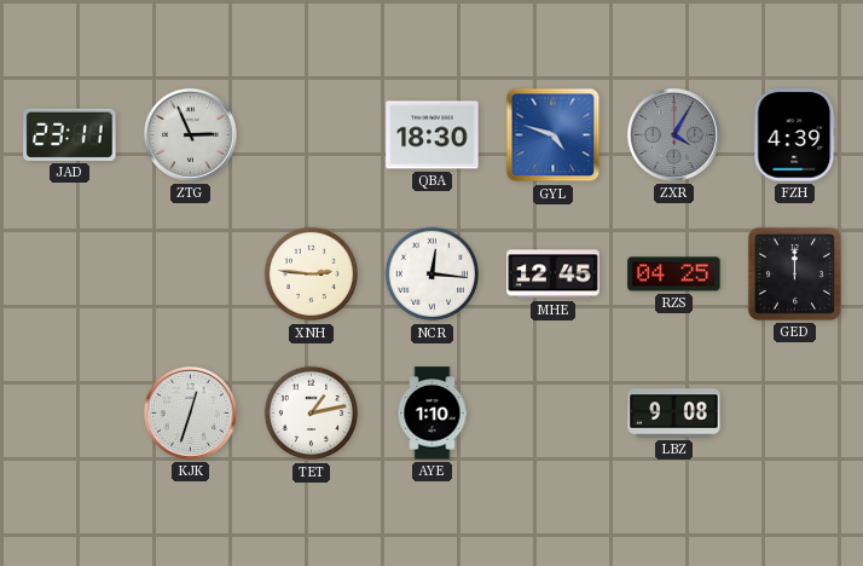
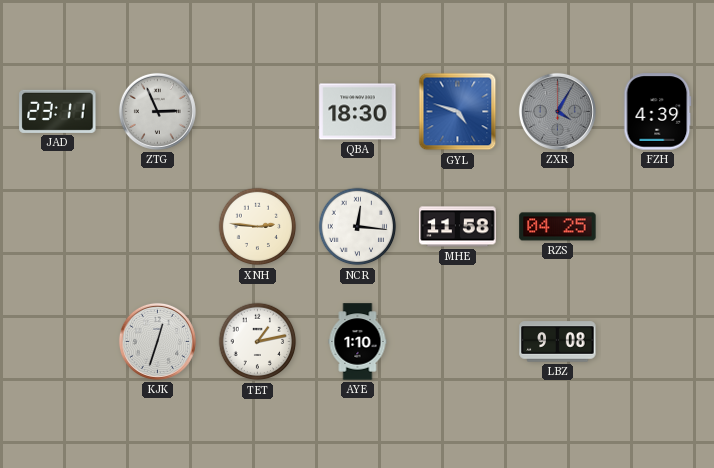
MHE: 12:45 -> 11:58
GED: 12:00 -> none
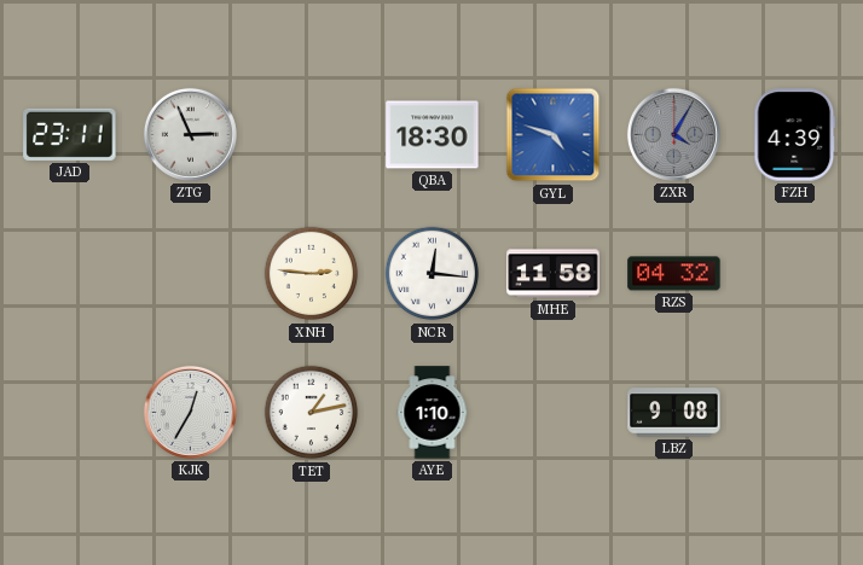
RZS: 04:25 -> 04:32
KJK: 12:33 -> 12:35
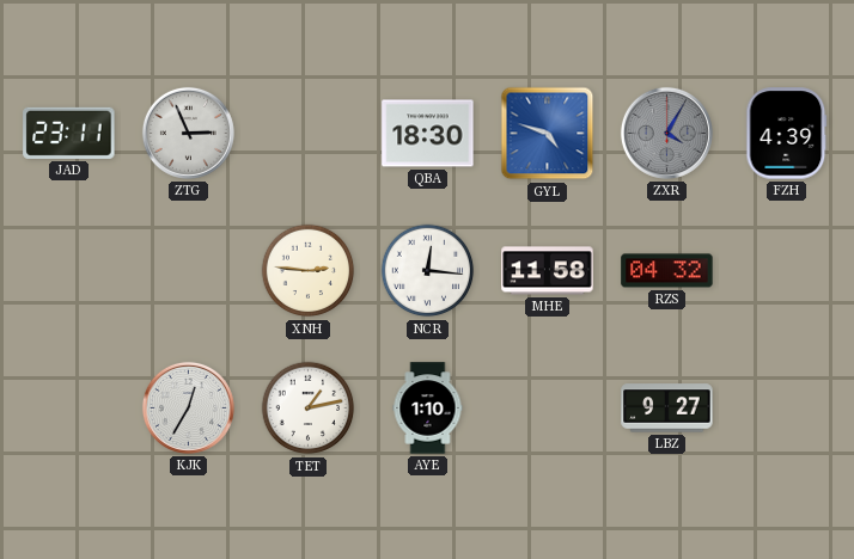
LBZ: 9:08 -> 9:27
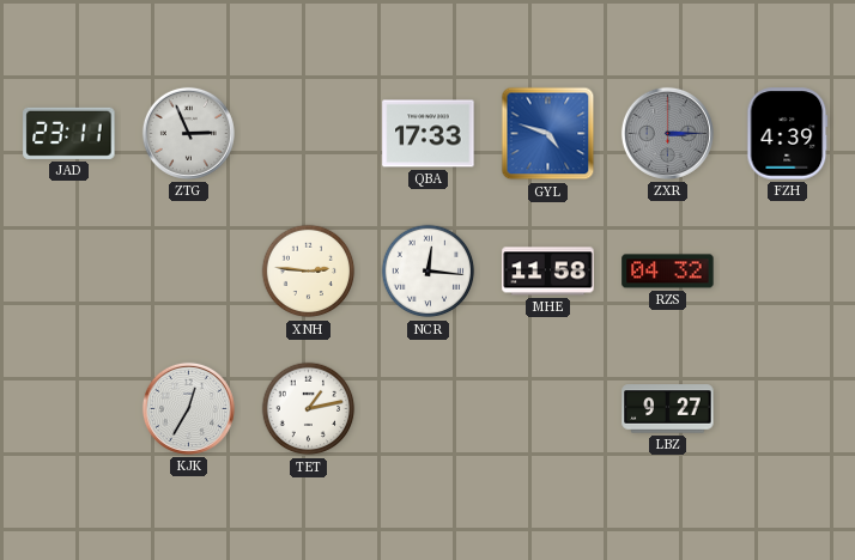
QBA: 18:30 -> 17:33
ZXR: 4:05 -> 3:15
AYE: 1:10 -> none
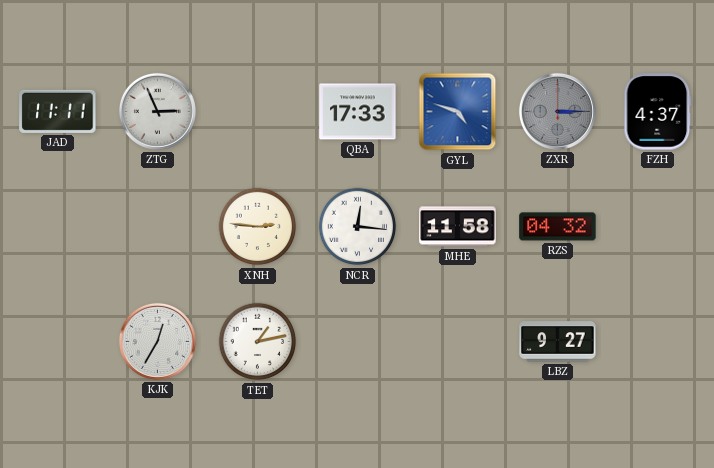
JAD: 23:11 -> 11:11
FZH: 4:39 -> 4:37
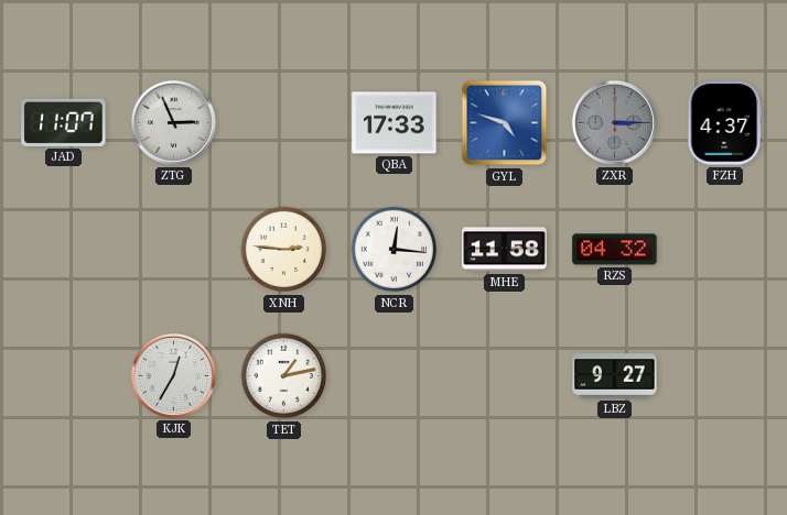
JAD: 11:11 -> 11:07
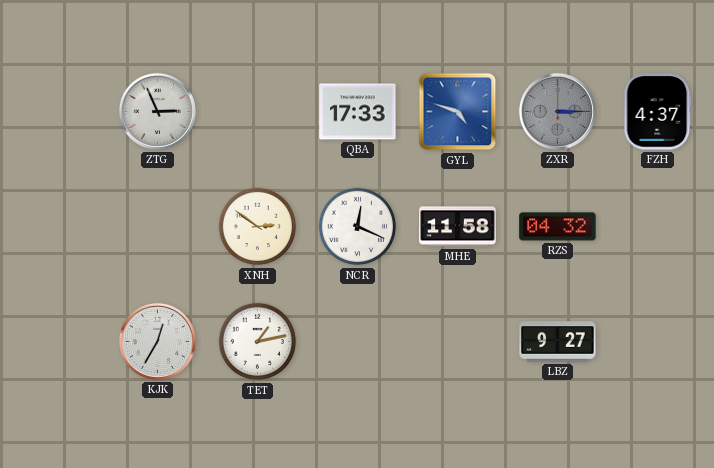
JAD: 11:07 -> none
XNH: 2:46 -> 2:51
NCR: 12:16 -> 12:19
